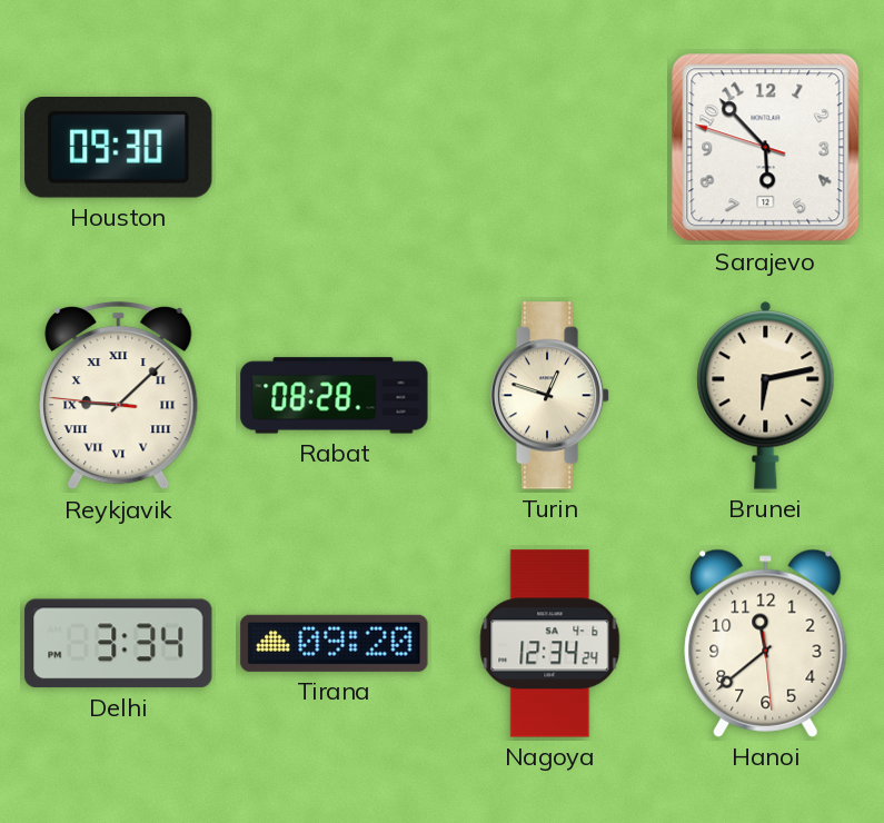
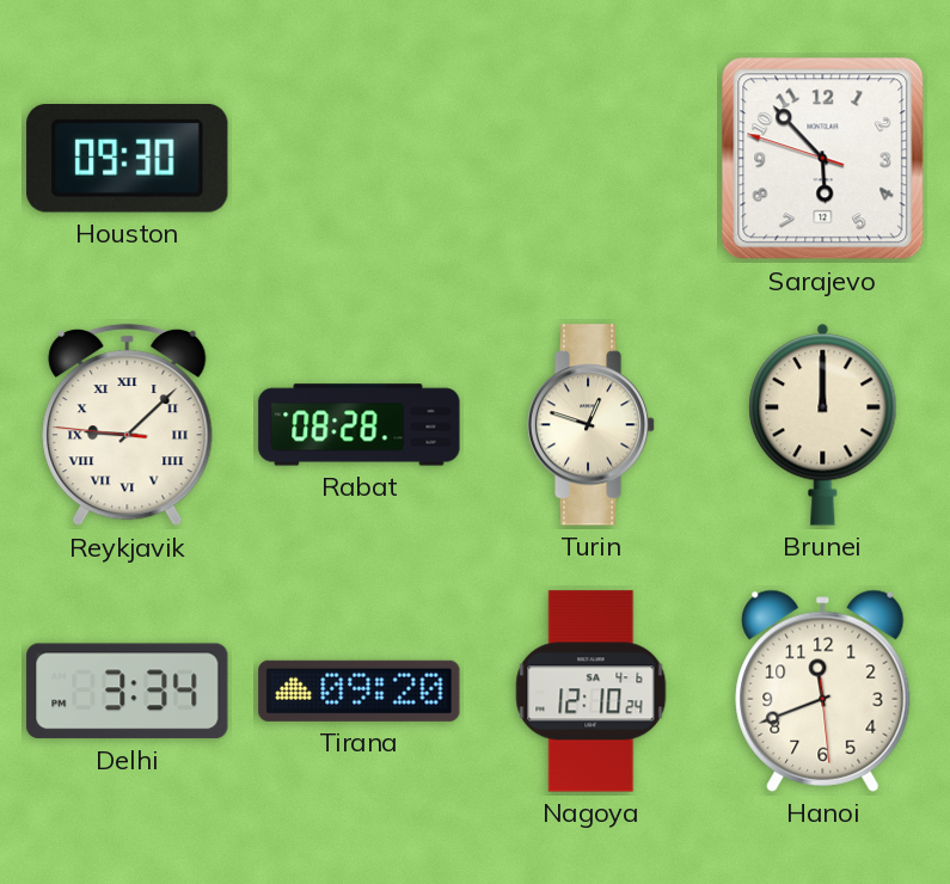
Brunei: 6:13 -> 12:00
Nagoya: 12:34 -> 12:10
Hanoi: 11:38 -> 11:41
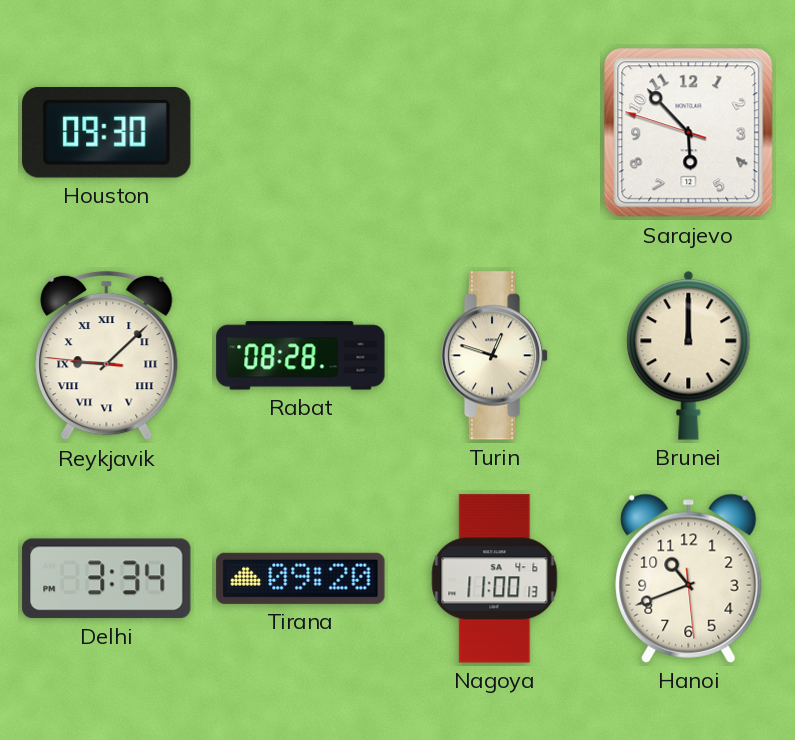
Nagoya: 12:10 -> 11:00
Hanoi: 11:41 -> 10:41
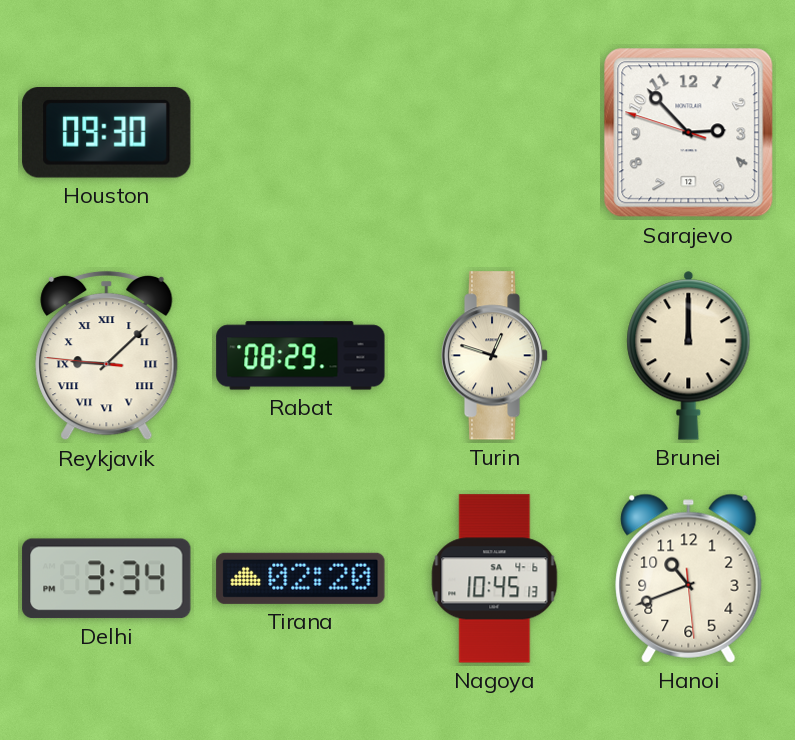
Sarajevo: 5:52 -> 2:52
Rabat: 08:28 -> 08:29
Tirana: 09:20 -> 02:20
Nagoya: 11:00 -> 10:45
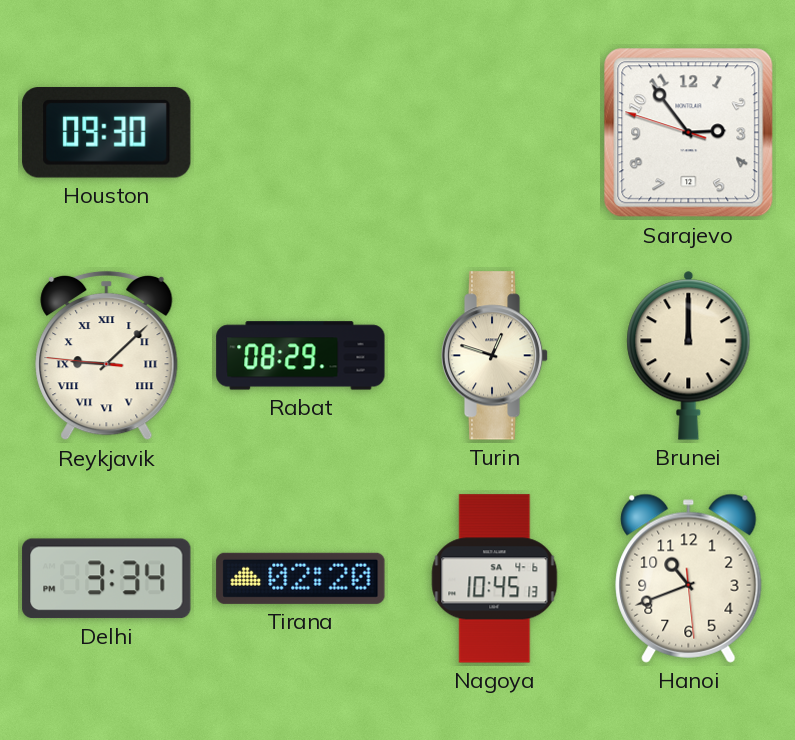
Sarajevo: 2:52 -> 2:53
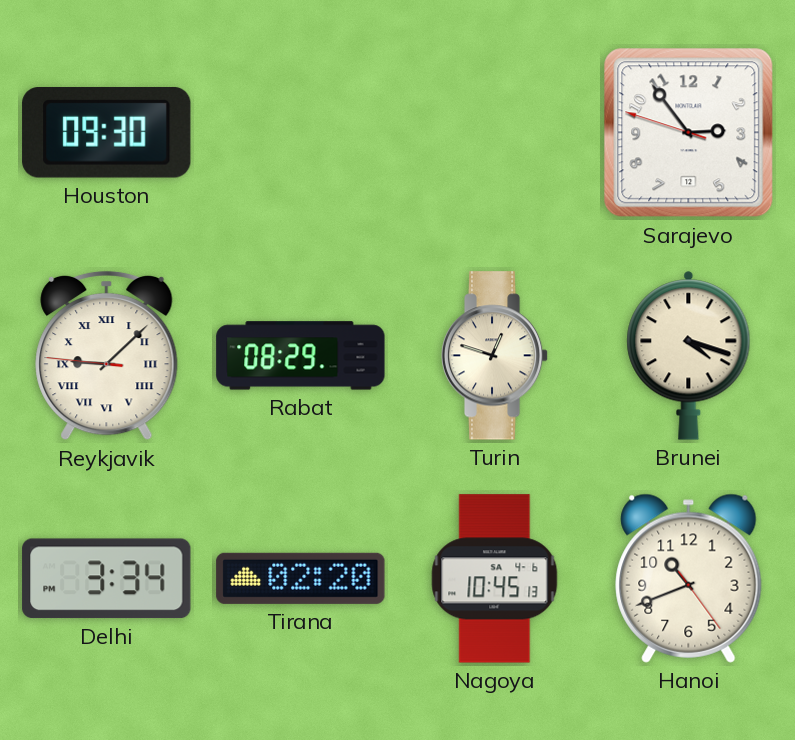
Brunei: 12:00 -> 4:18
Hanoi: 10:41:29 -> 10:41:24
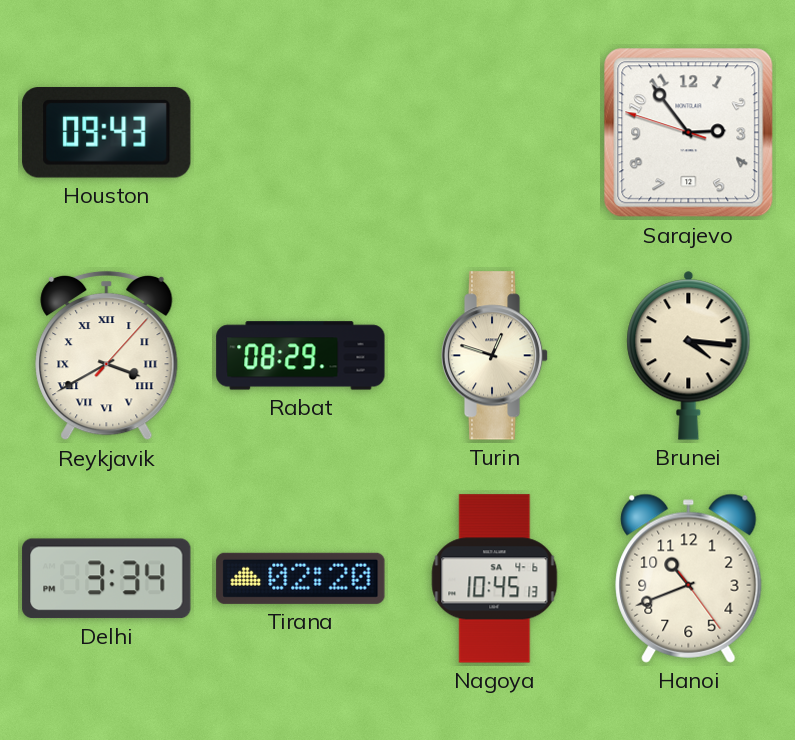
Houston: 09:30 -> 09:43
Reykjavik: 9:07 -> 3:40
Brunei: 4:18 -> 4:16
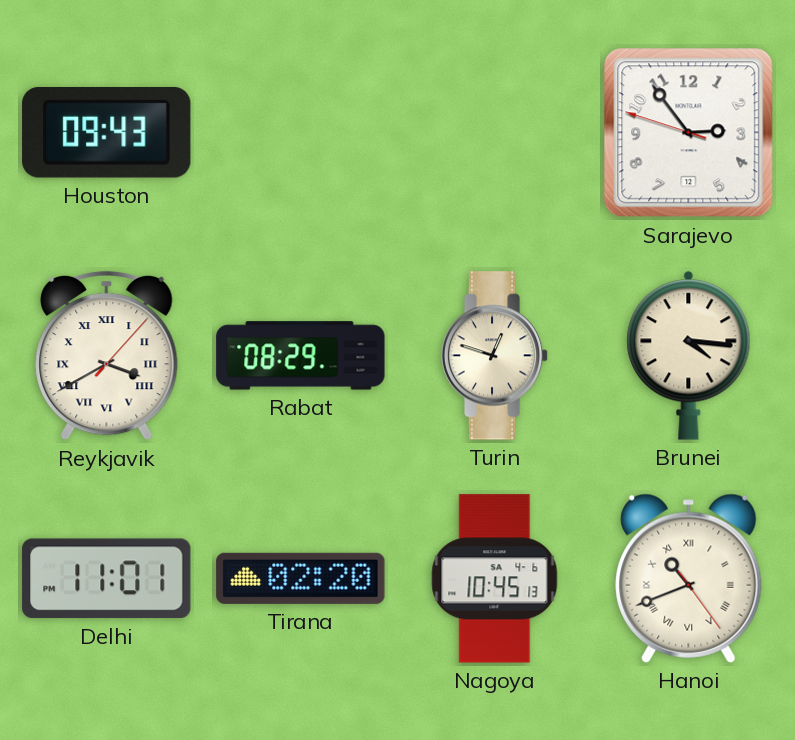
Delhi: 3:34 -> 11:01
Hanoi numerals: Arabic -> Roman
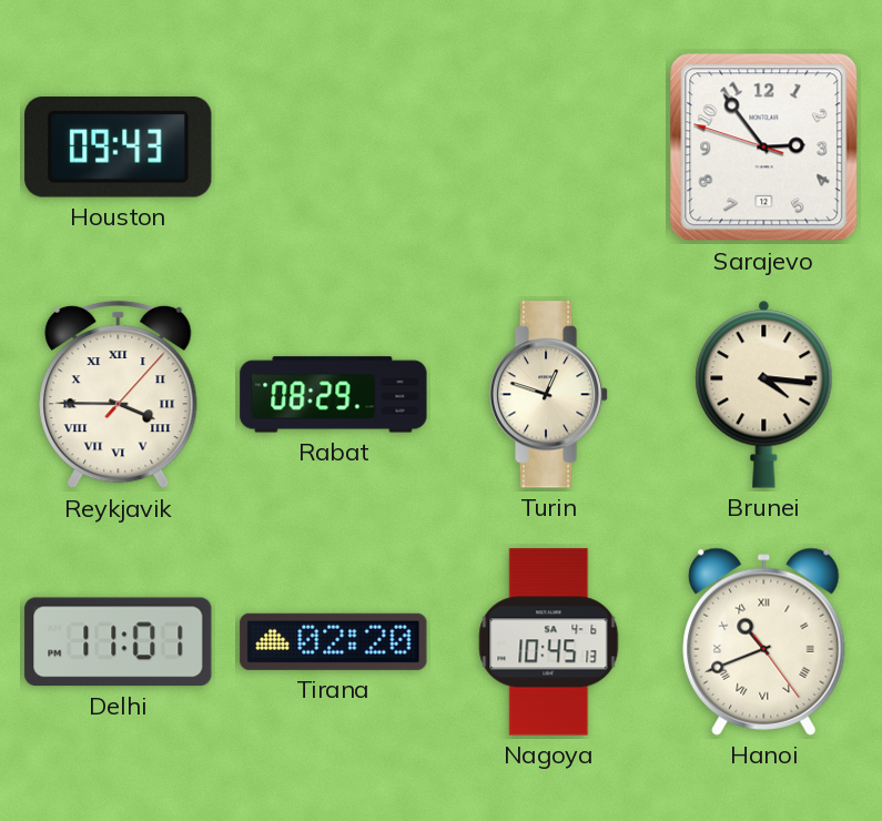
Reykjavik: 3:40 -> 3:45
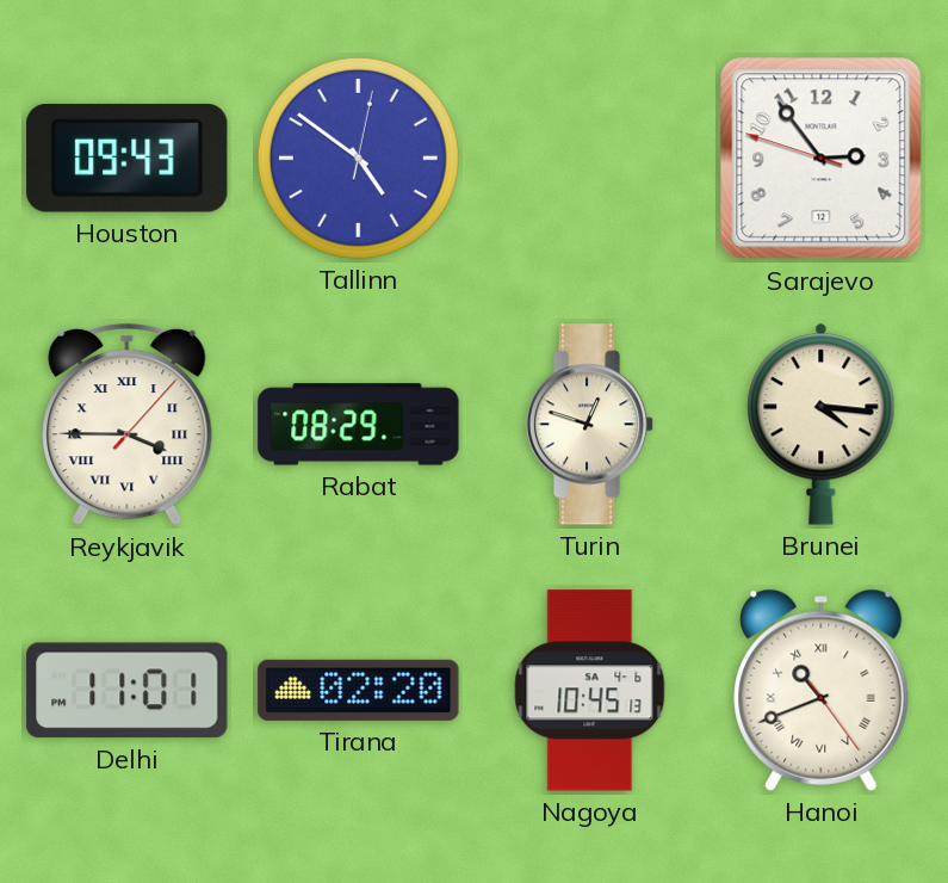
Tallinn: none -> 4:51
